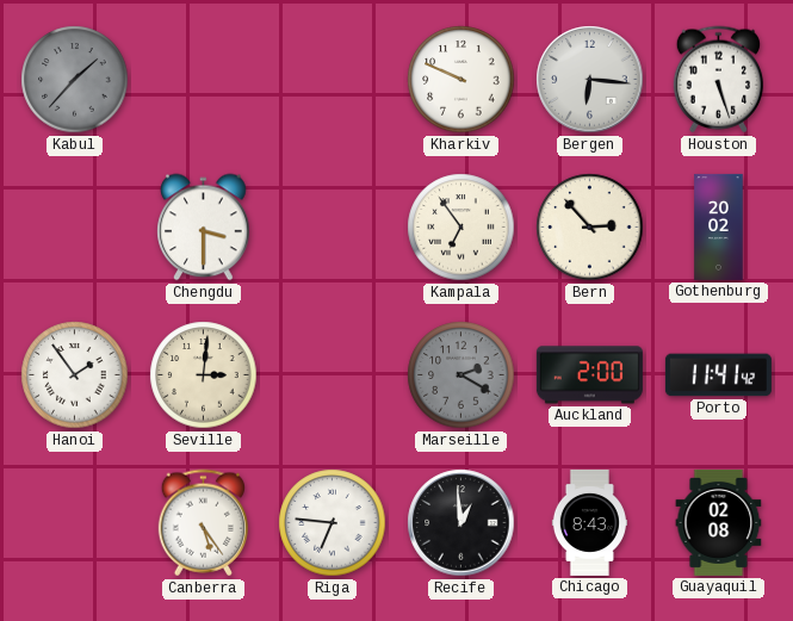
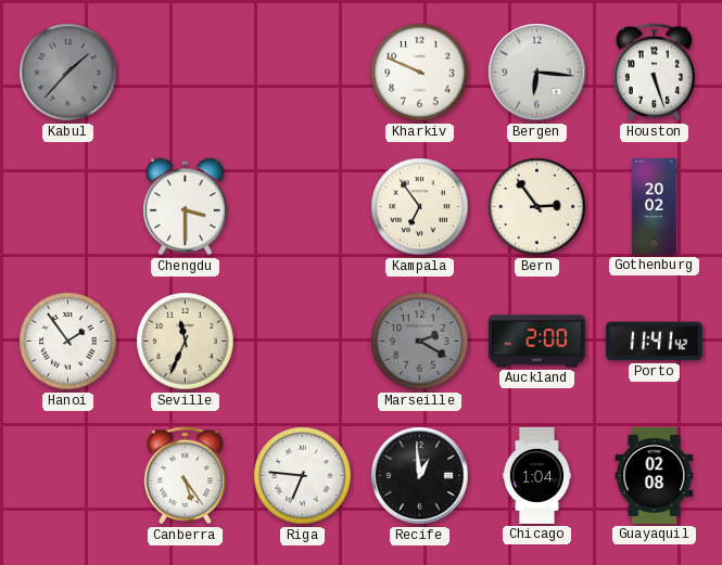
Bern: 2:53 -> 2:54
Seville: 3:01 -> 11:34
Chicago: 8:43 -> 1:04
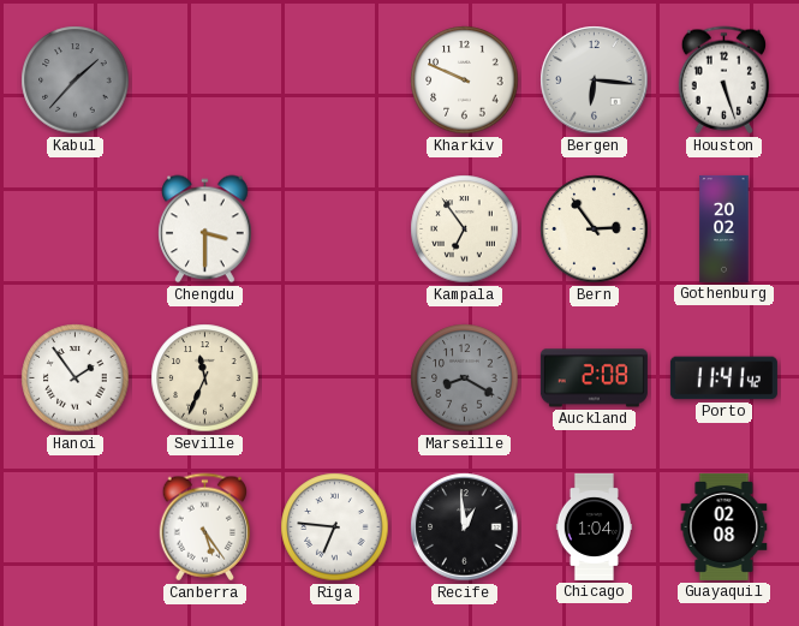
Marseille: 2:20 -> 8:20
Auckland: 2:00 -> 2:08
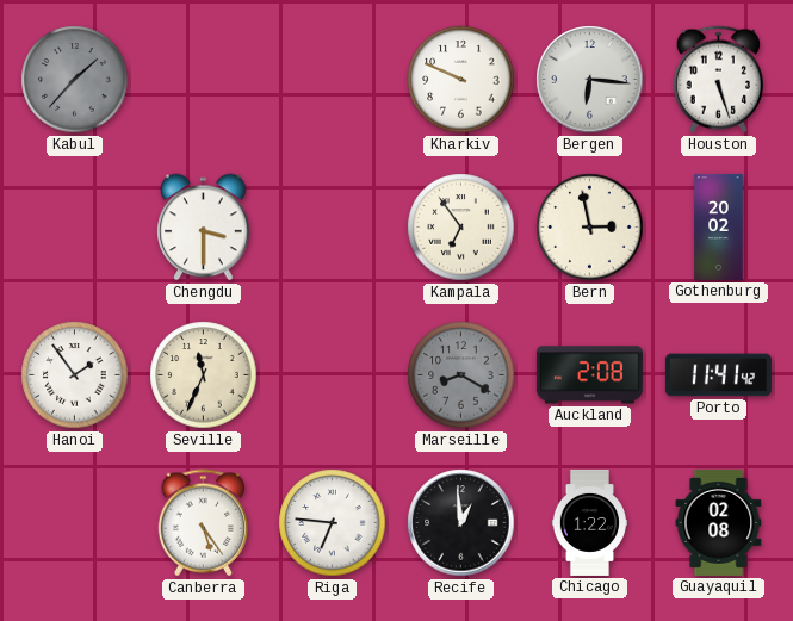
Bern: 2:54 -> 2:58
Chicago: 1:04 -> 1:22
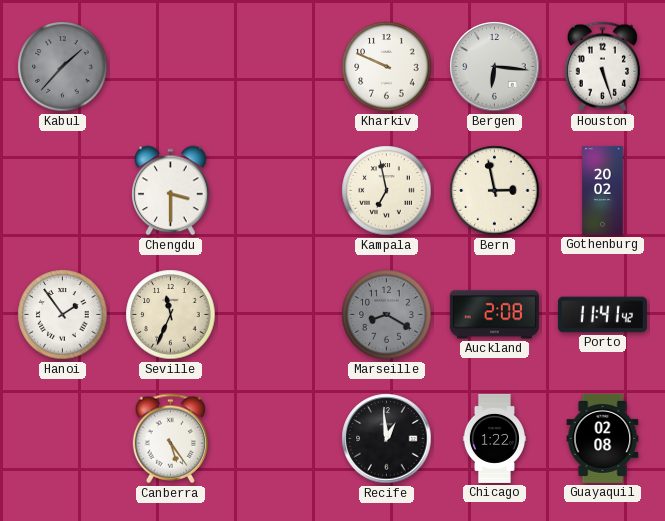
Kampala: 6:54 -> 6:58
Riga: 6:46 -> none
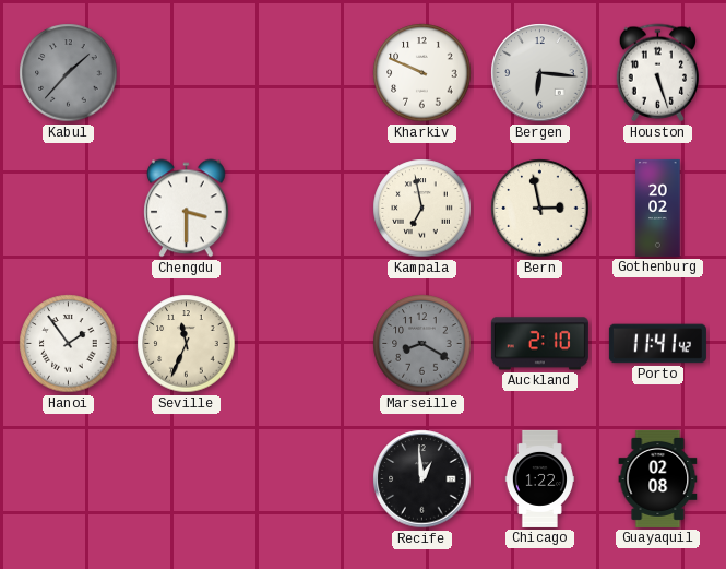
Auckland: 2:08 -> 2:10
Canberra: 5:24 -> none
